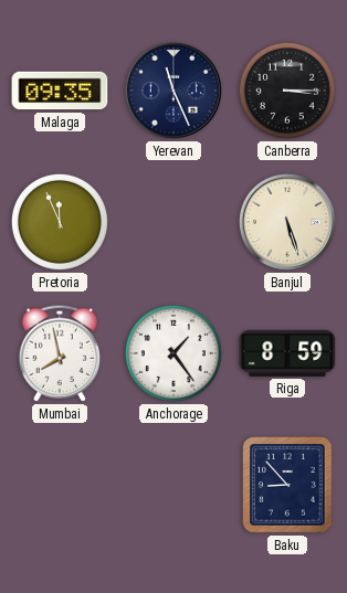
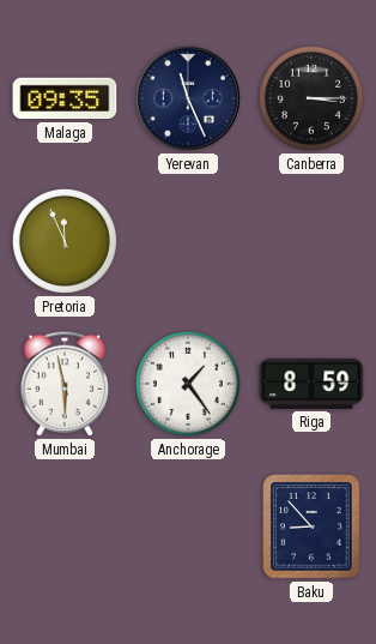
Banjul: 5:27 -> none
Mumbai: 7:58 -> 5:58
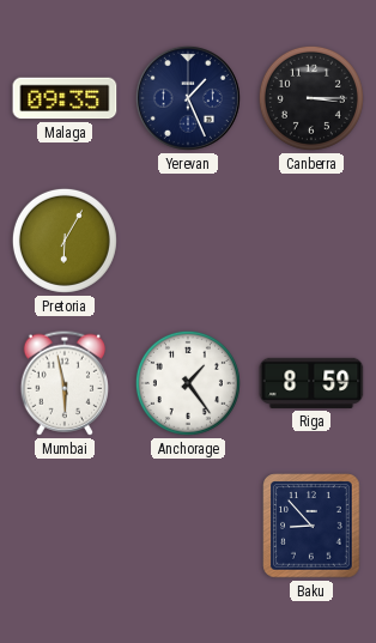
Yerevan: 11:26 -> 1:26
Pretoria: 11:56 -> 6:05
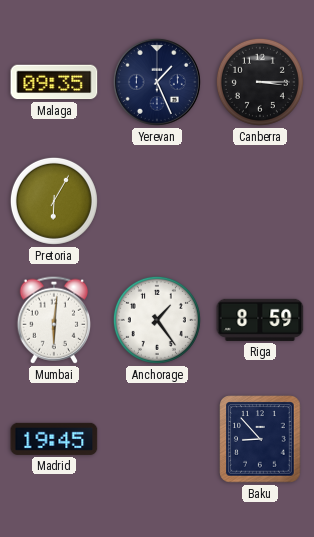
Mumbai: 5:58 -> 6:01
Madrid: none -> 19:45
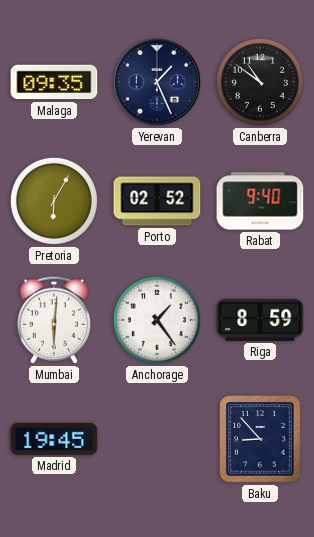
Canberra: 3:15 -> 10:51
Porto: none -> 02:52
Rabat: none -> 9:40
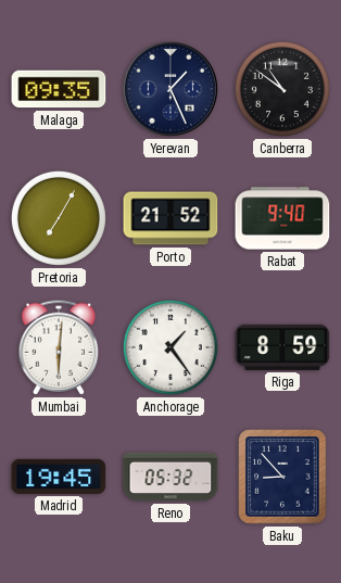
Pretoria: 6:05 -> 7:05
Porto: 02:52 -> 21:52
Reno: none -> 05:32
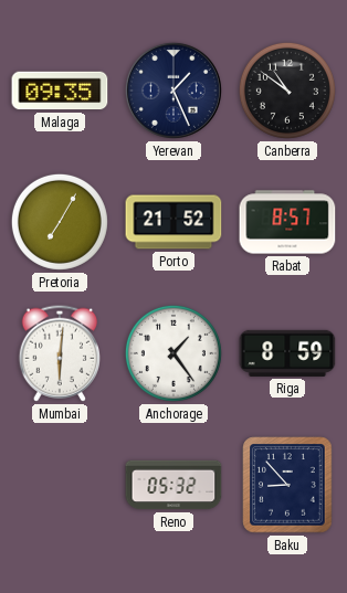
Rabat: 9:40 -> 8:57
Madrid: 19:45 -> none
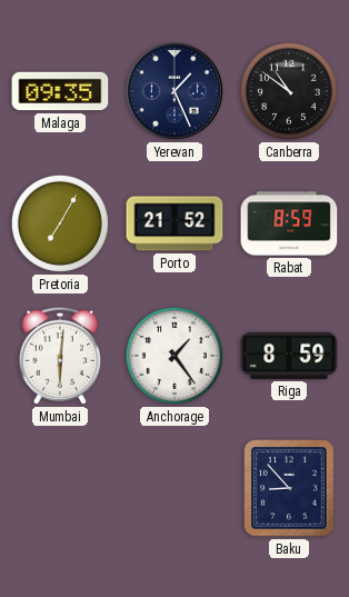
Rabat: 8:57 -> 8:59
Reno: 05:32 -> none
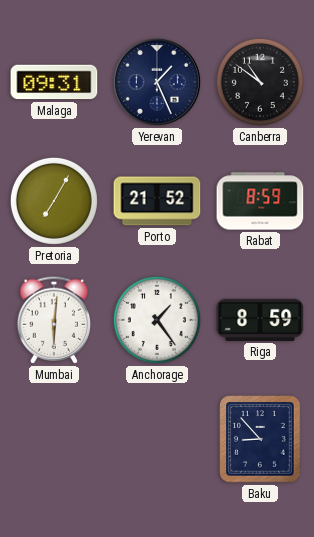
Malaga: 09:35 -> 09:31
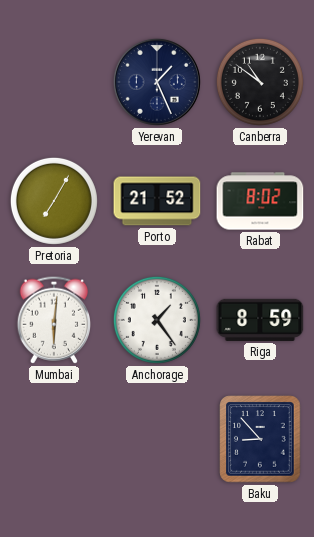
Malaga: 09:31 -> none
Rabat: 8:59 -> 8:02
